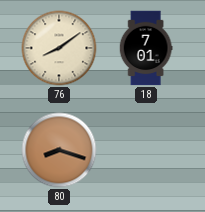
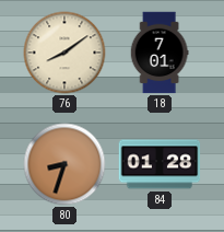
80: 8:18 -> 8:33
84: none -> 01:28
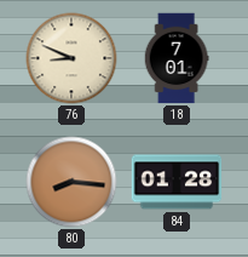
76: 8:09 -> 8:49
80: 8:33 -> 8:16
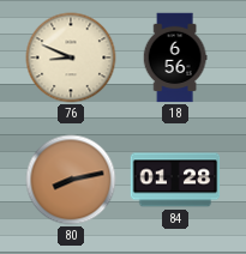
18: 7:01 -> 6:56
80: 8:16 -> 8:13
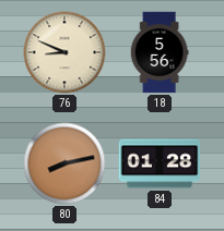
18: 6:56 -> 5:56
